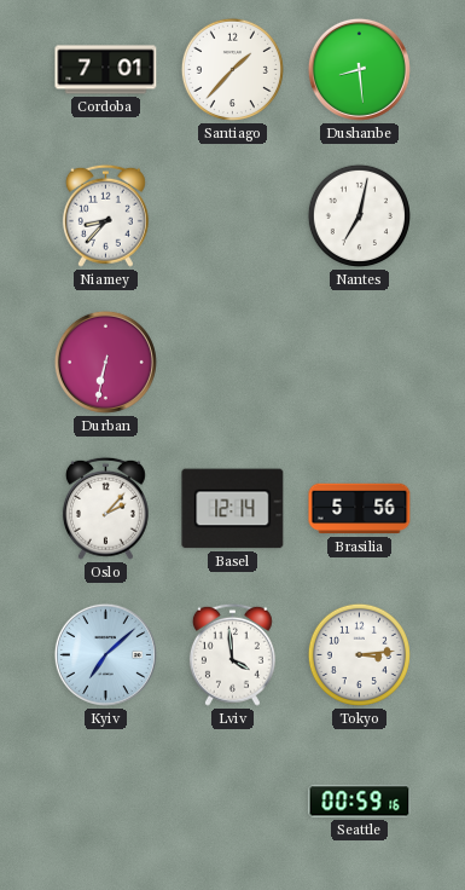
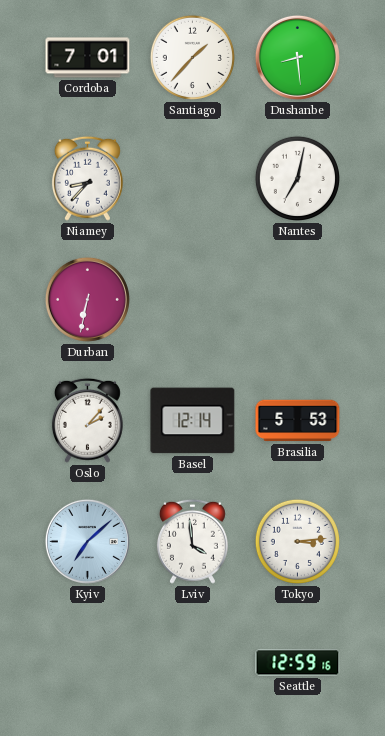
Brasilia: 5:56 -> 5:53
Seattle: 00:59 -> 12:59
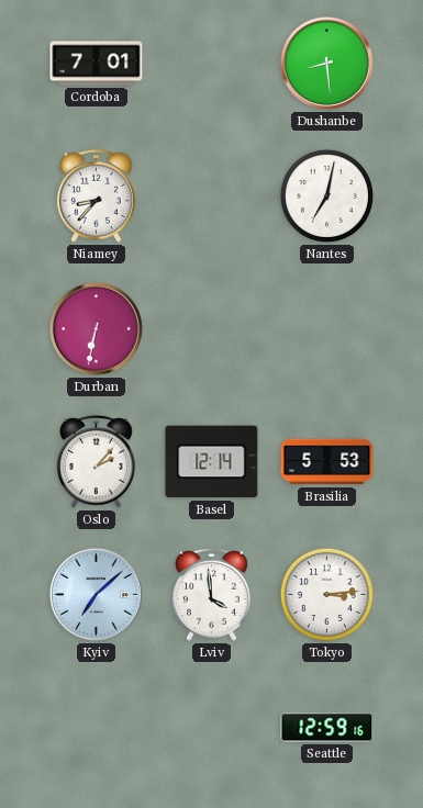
Santiago: 1:37 -> none
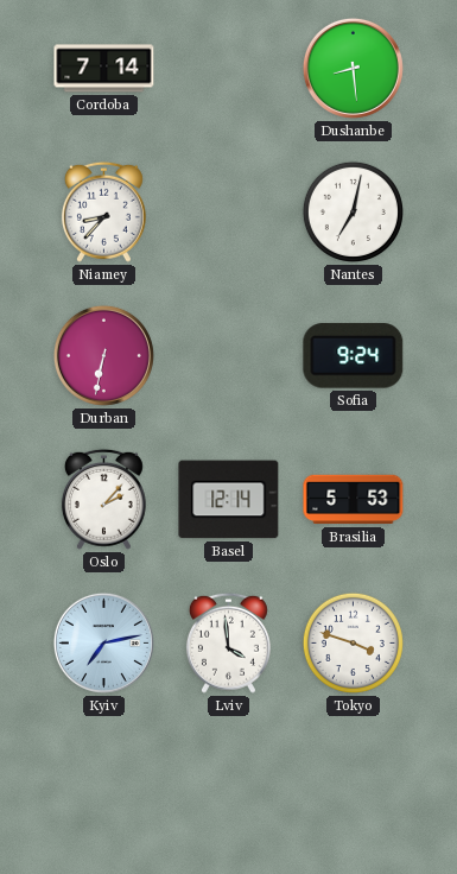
Cordoba: 7:01 -> 7:14
Sofia: none -> 9:24
Kyiv: 7:08 -> 7:13
Tokyo: 3:14 -> 3:48
Seattle: 12:59 -> none
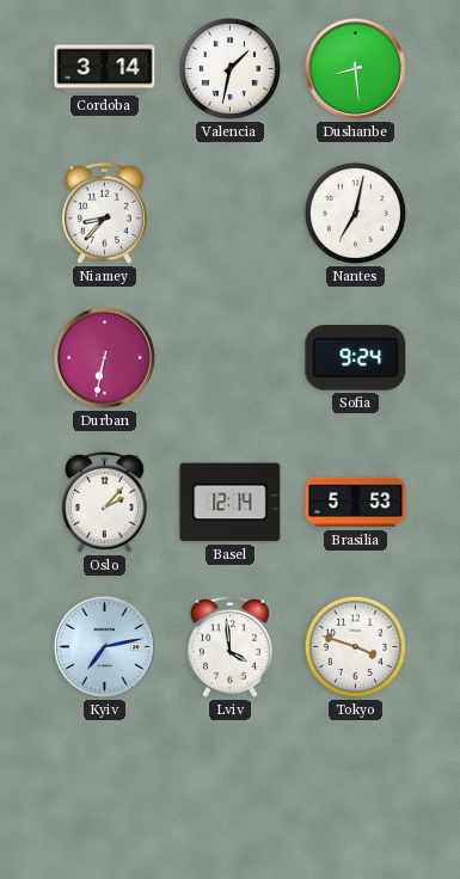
Cordoba: 7:14 -> 3:14
Valencia: none -> 1:32
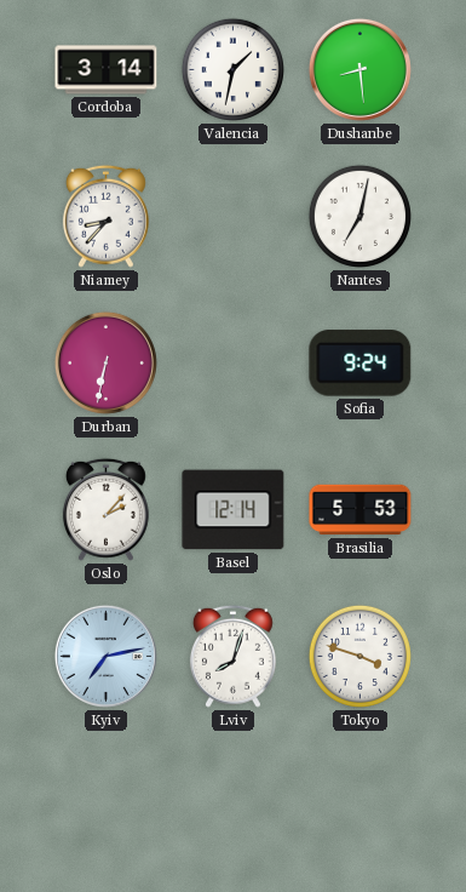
Lviv: 3:59 -> 8:03
